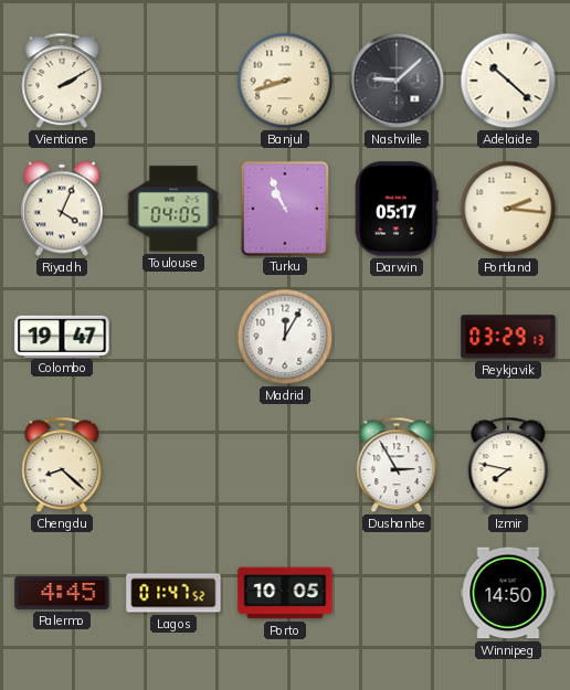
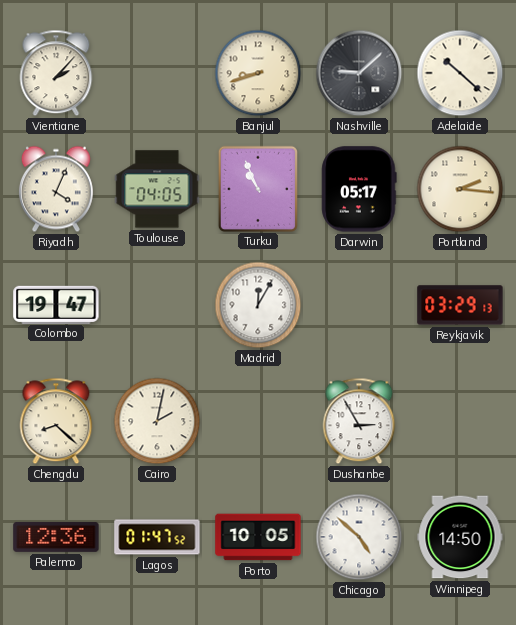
Vientiane: 2:10 -> 2:07
Cairo: none -> 2:02
Izmir: 7:47 -> none
Palermo: 4:45 -> 12:36
Chicago: none -> 4:52
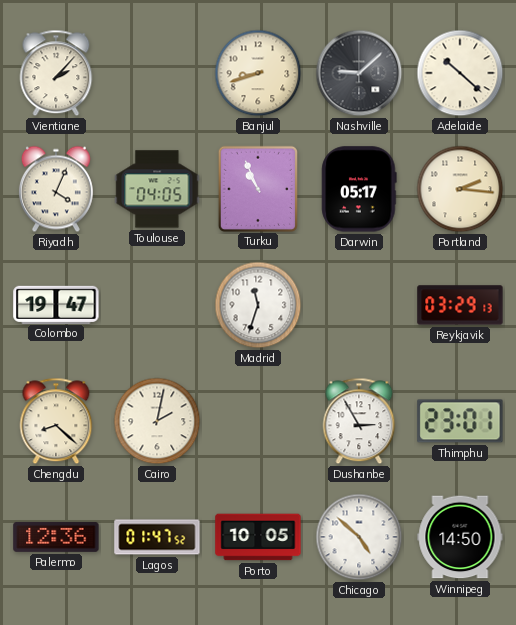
Madrid: 12:05 -> 11:33
Thimphu: none -> 23:01
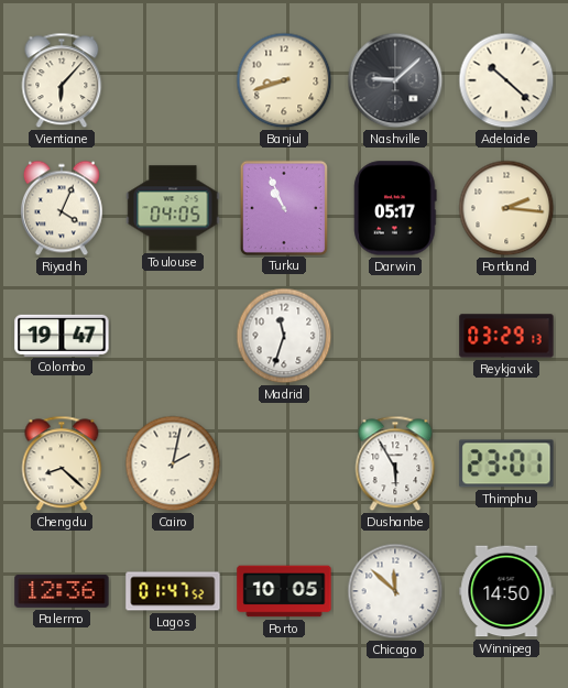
Vientiane: 2:07 -> 6:07
Dushanbe: 2:55 -> 5:55
Chicago: 4:52 -> 11:52
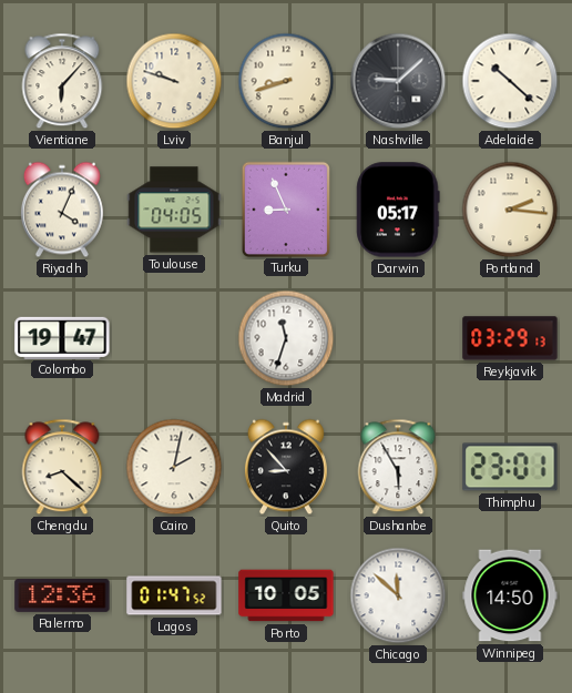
Lviv: none -> 9:48
Turku: 10:56 -> 8:56
Quito: none -> 8:53
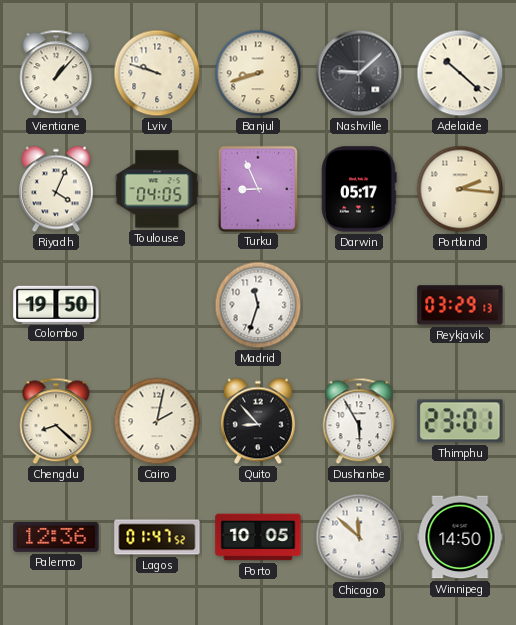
Vientiane: 6:07 -> 1:07
Colombo: 19:47 -> 19:50
